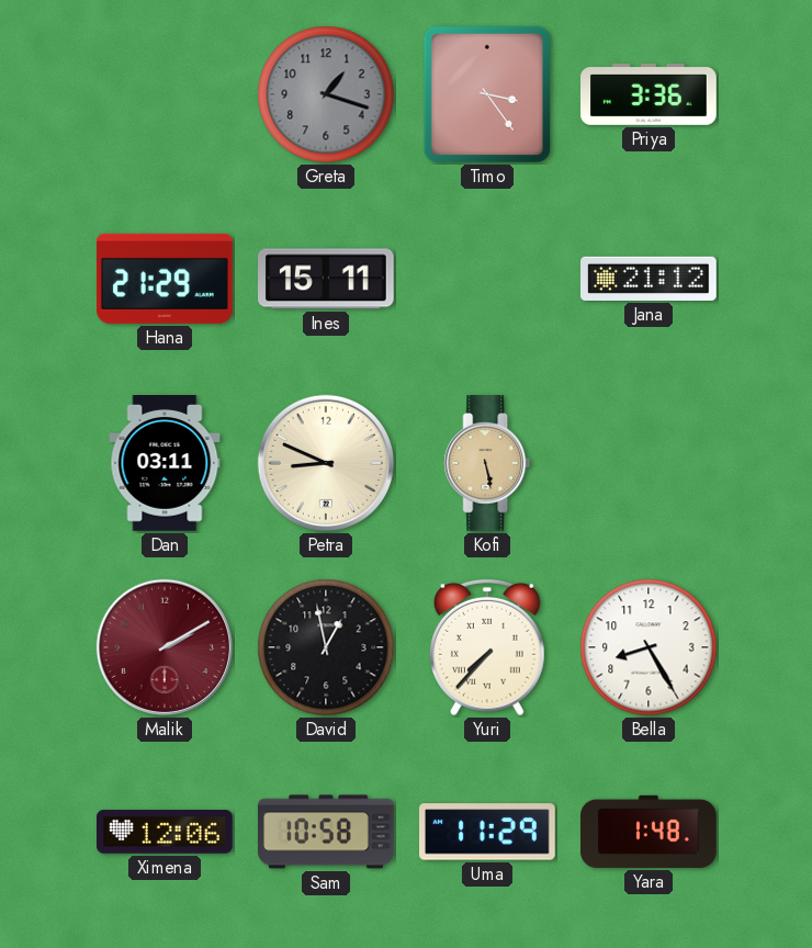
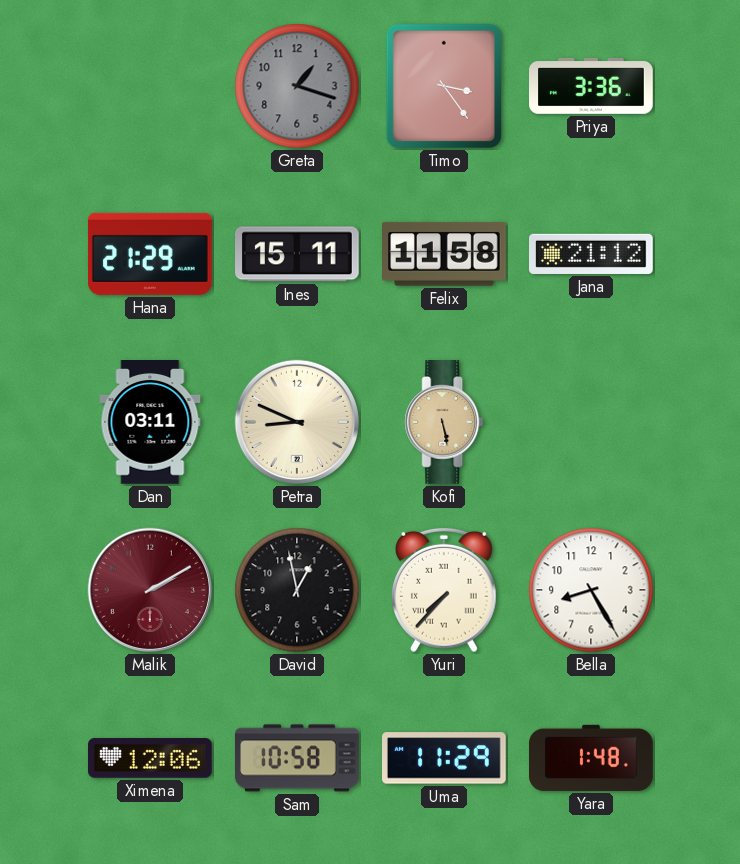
Felix: none -> 11:58
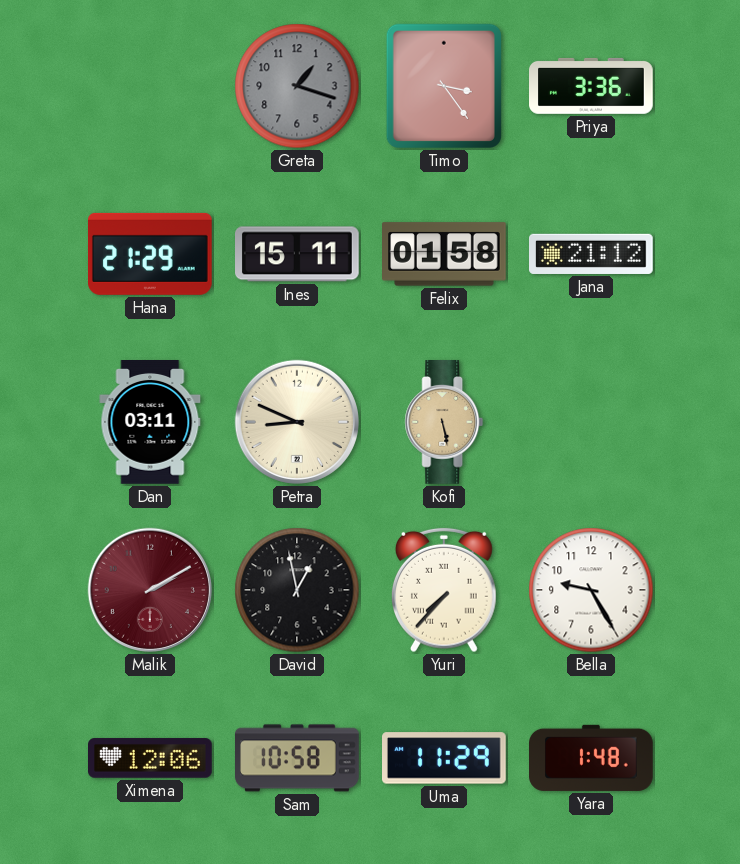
Felix: 11:58 -> 01:58
Bella: 8:25 -> 9:25
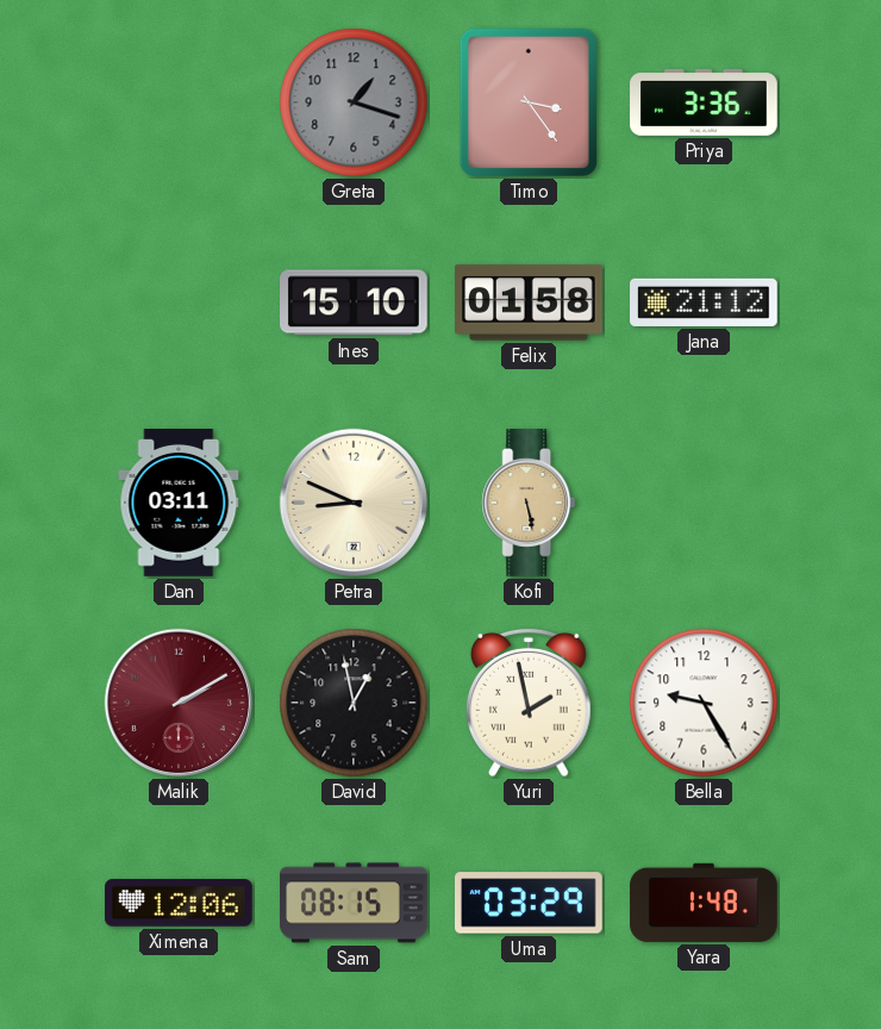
Hana: 21:29 -> none
Ines: 15:11 -> 15:10
Yuri: 7:37 -> 1:58
Sam: 10:58 -> 08:15
Uma: 11:29 -> 03:29
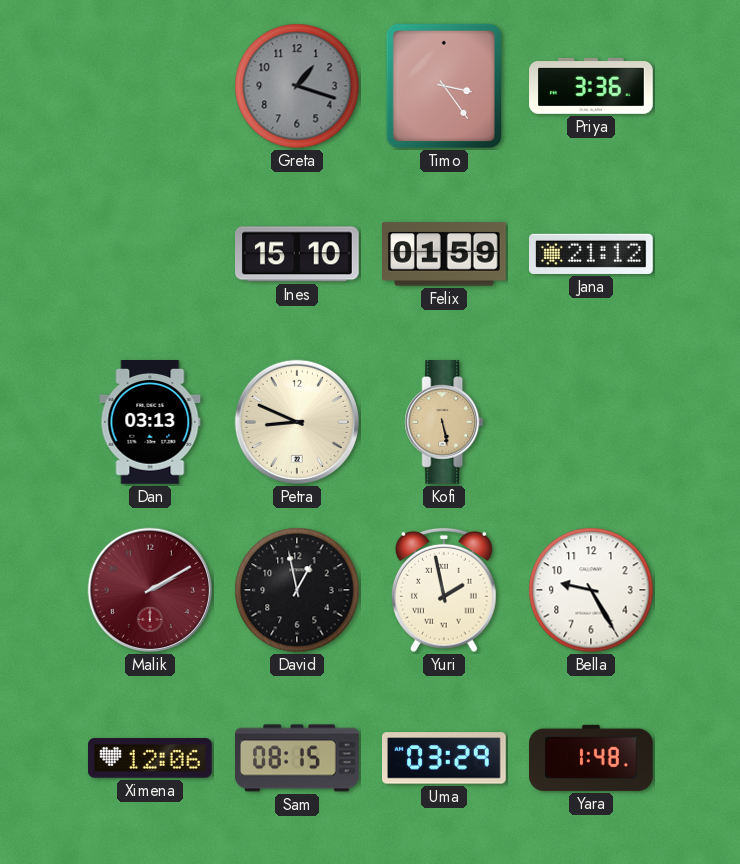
Felix: 01:58 -> 01:59
Dan: 03:11 -> 03:13
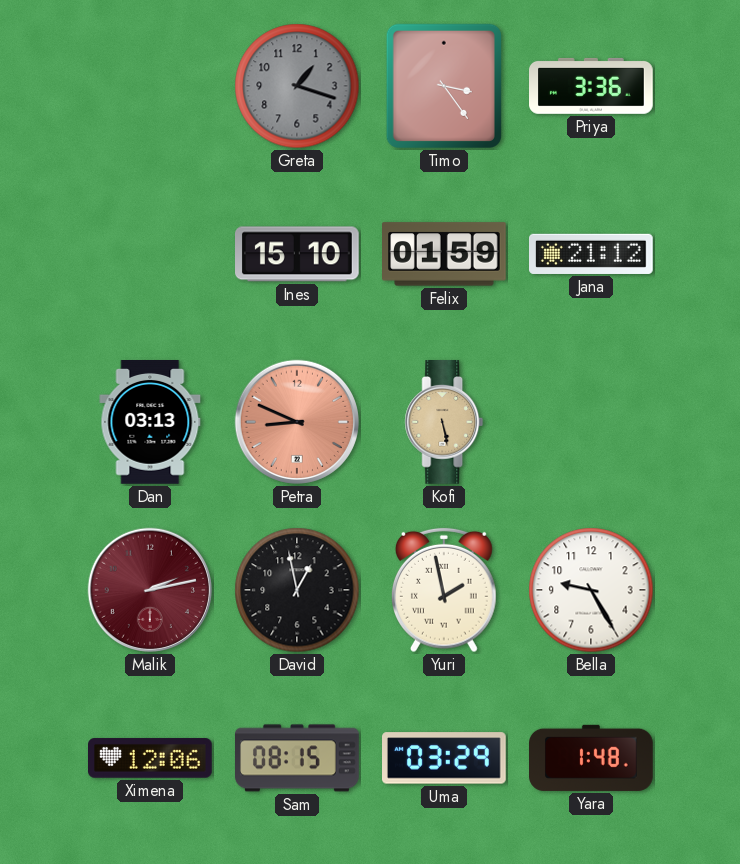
Petra dial: cream -> salmon
Malik: 2:10 -> 2:13
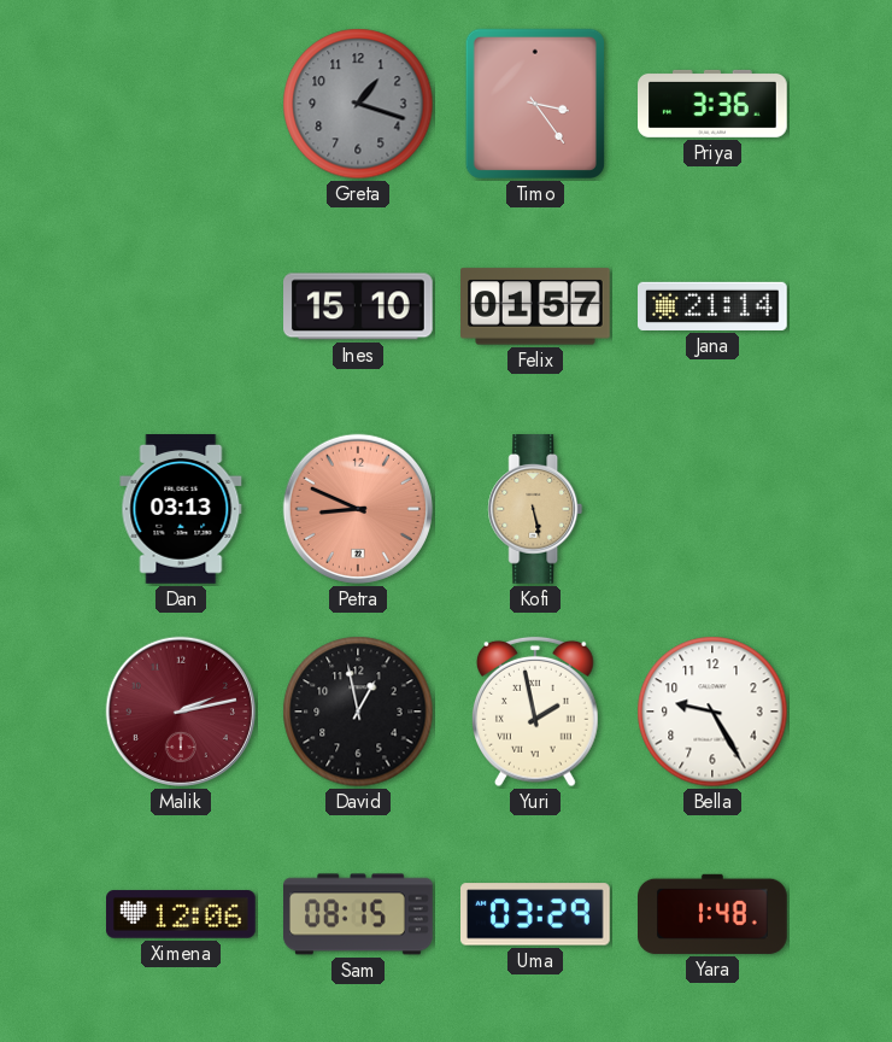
Felix: 01:59 -> 01:57
Jana: 21:12 -> 21:14
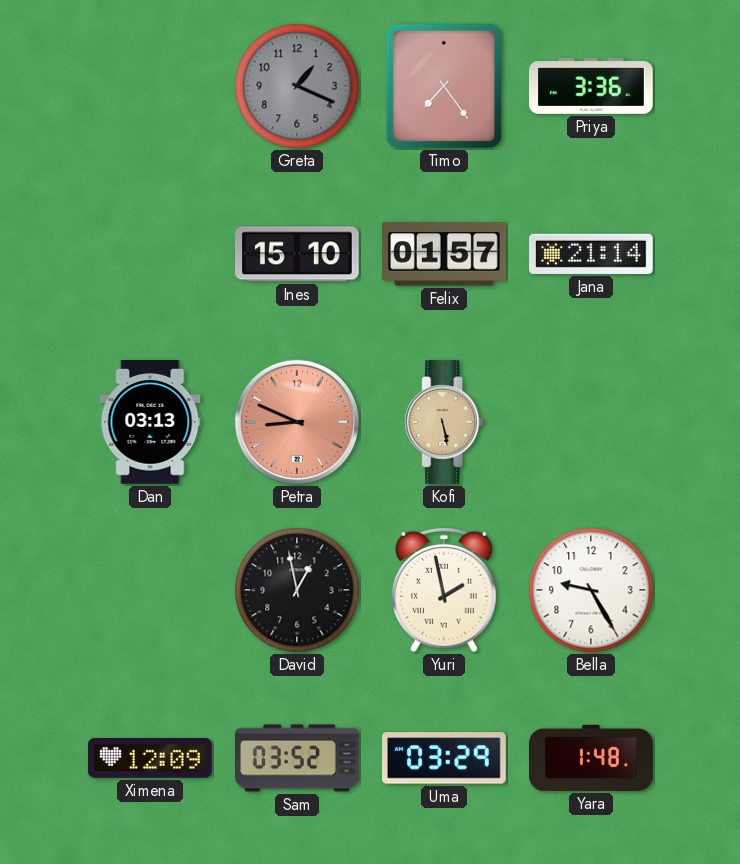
Greta: 1:18 -> 1:19
Timo: 3:24 -> 7:24
Malik: 2:13 -> none
Ximena: 12:06 -> 12:09
Sam: 08:15 -> 03:52
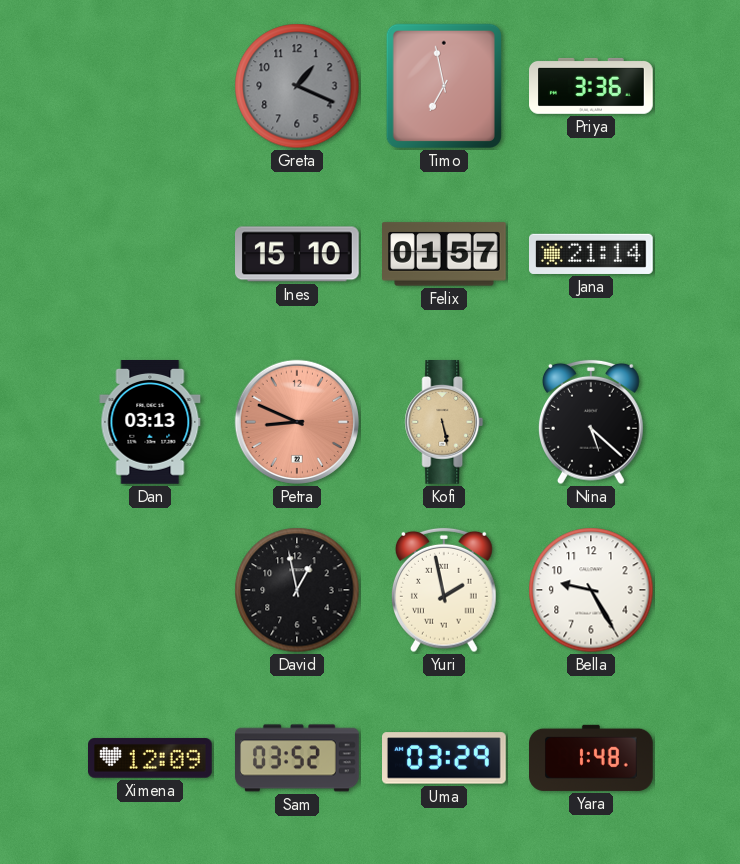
Timo: 7:24 -> 6:58
Nina: none -> 5:22
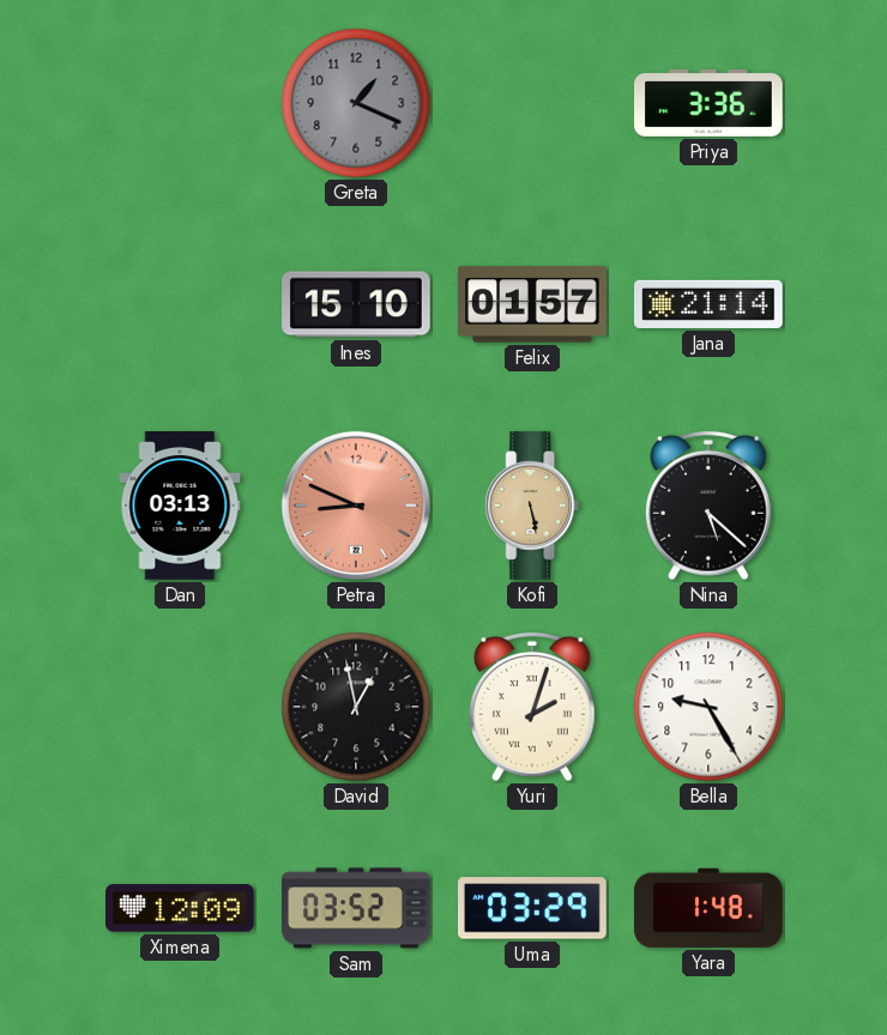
Timo: 6:58 -> none
Yuri: 1:58 -> 2:03
